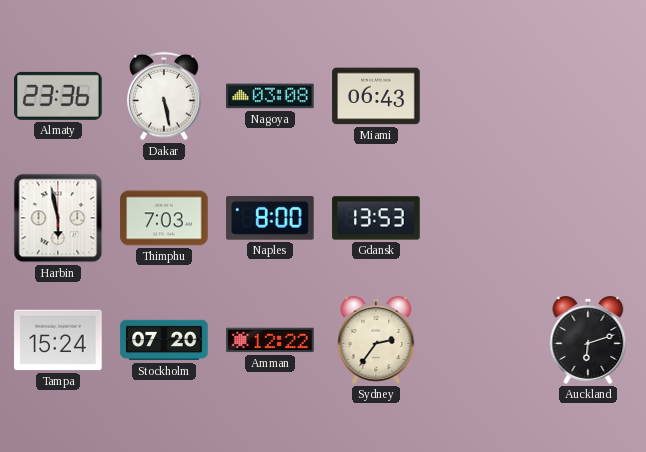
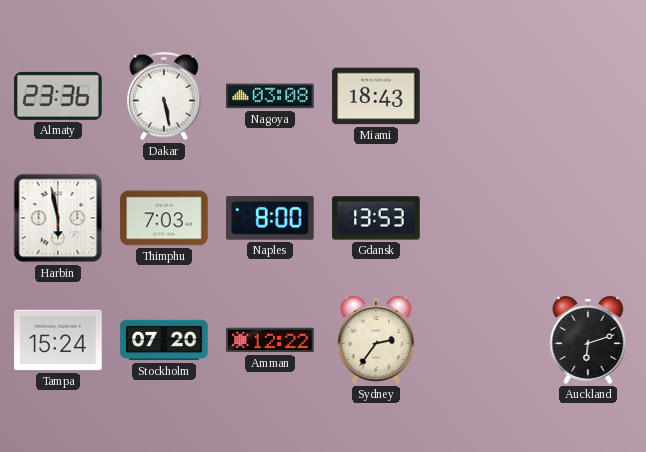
Miami: 06:43 -> 18:43
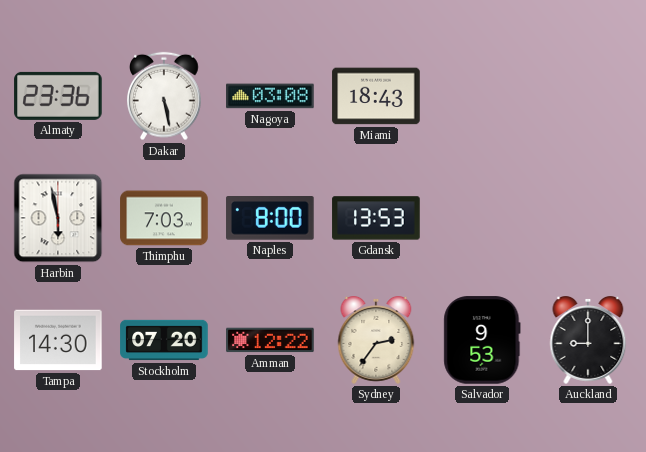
Tampa: 15:24 -> 14:30
Salvador: none -> 9:53
Auckland: 6:12 -> 9:00
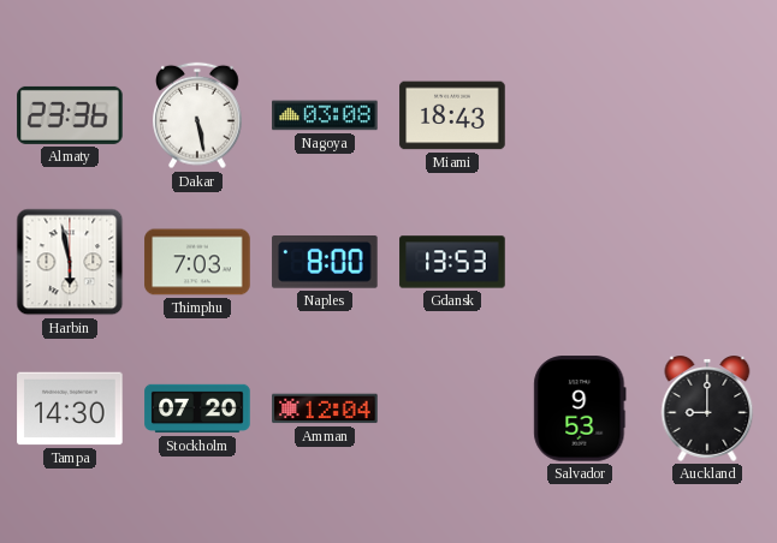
Amman: 12:22 -> 12:04
Sydney: 2:36 -> none
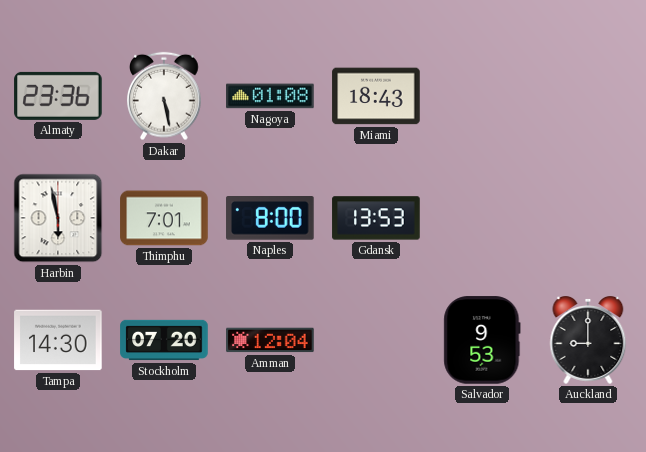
Nagoya: 03:08 -> 01:08
Thimphu: 7:03 -> 7:01
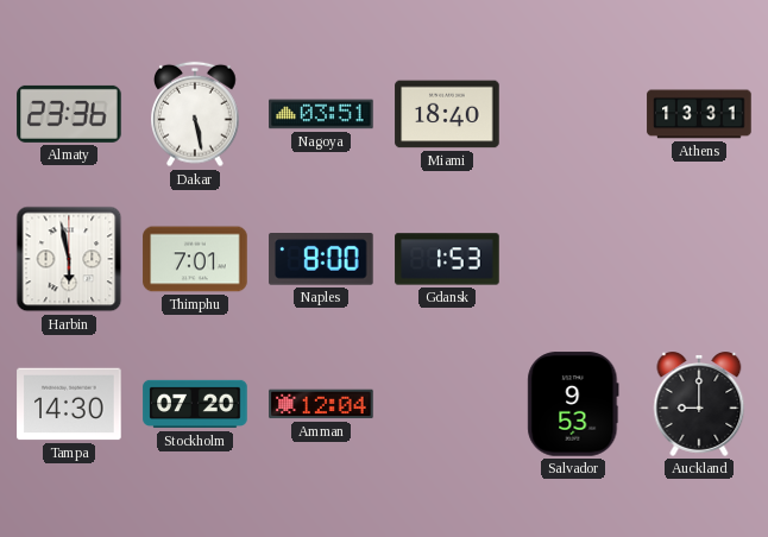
Nagoya: 01:08 -> 03:51
Miami: 18:43 -> 18:40
Athens: none -> 13:31
Gdansk: 13:53 -> 1:53
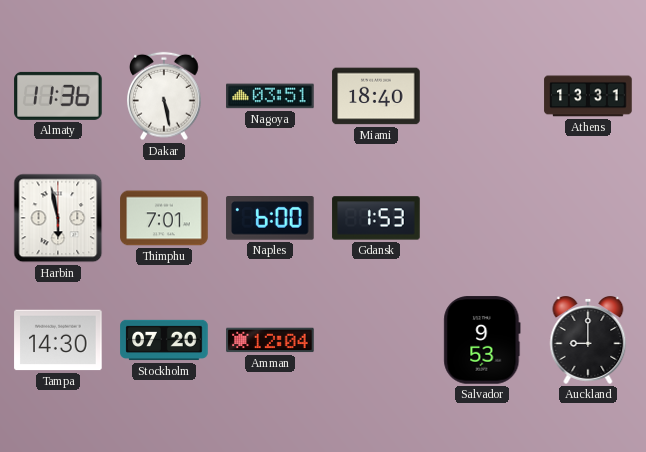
Almaty: 23:36 -> 11:36
Naples: 8:00 -> 6:00
